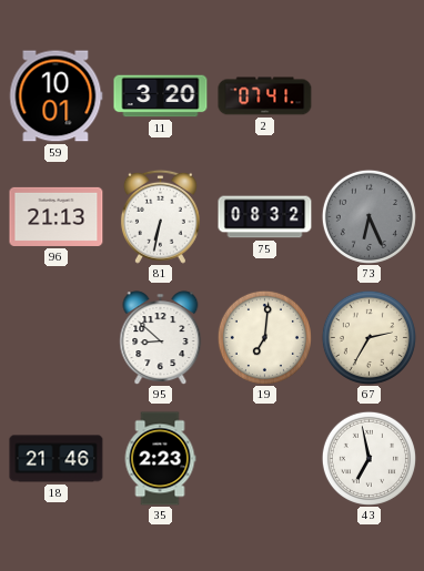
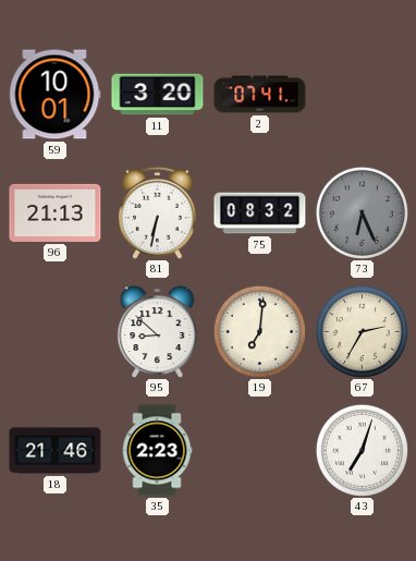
43: 6:58 -> 7:03
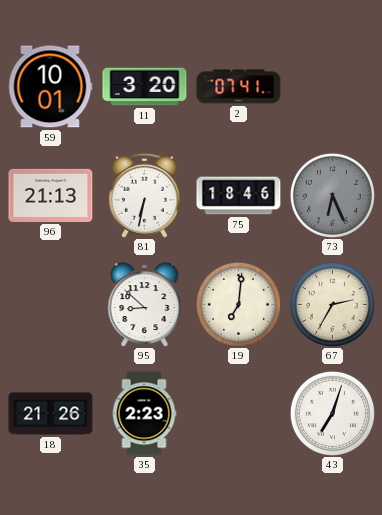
75: 08:32 -> 18:46
18: 21:46 -> 21:26
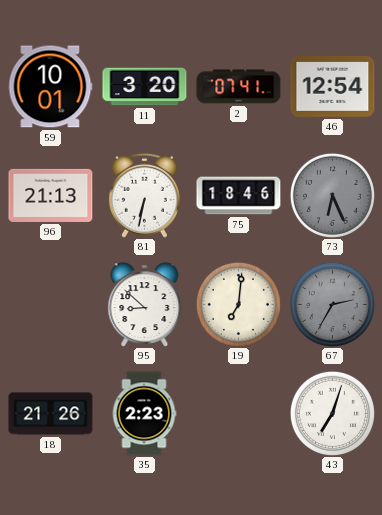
46: none -> 12:54
67 dial: cream -> grey
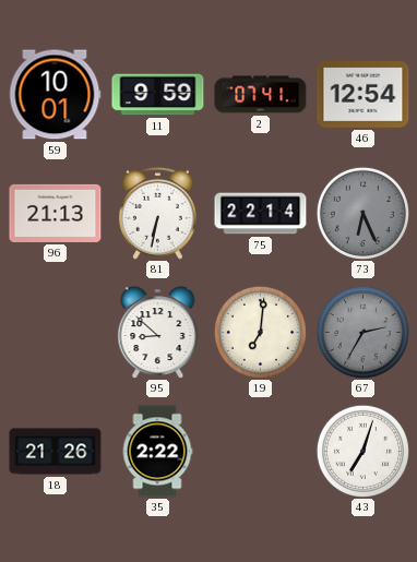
11: 3:20 -> 9:59
75: 18:46 -> 22:14
35: 2:23 -> 2:22
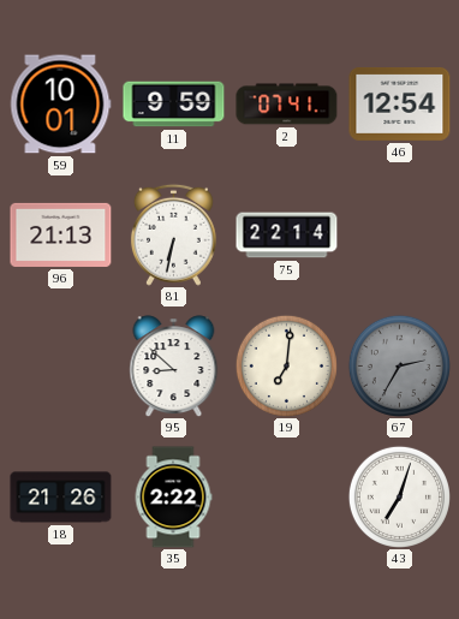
73: 6:26 -> none
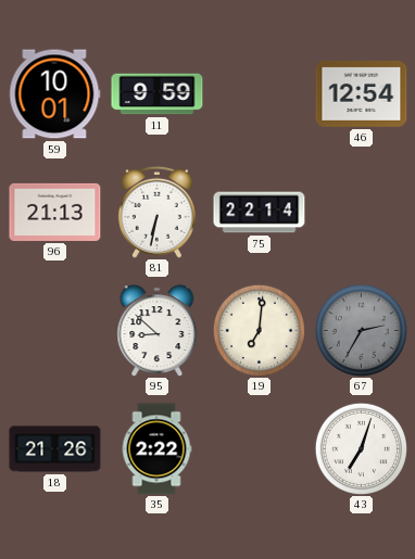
2: 07:41 -> none
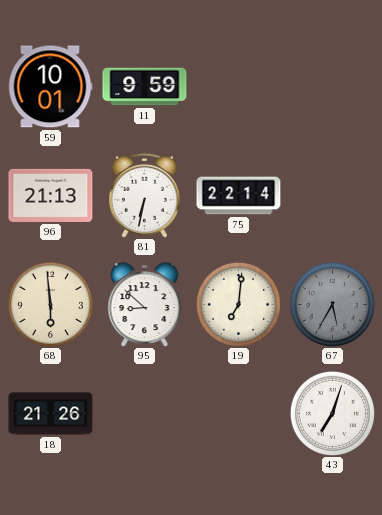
46: 12:54 -> none
68: none -> 5:59
67: 2:35 -> 5:35
35: 2:22 -> none
